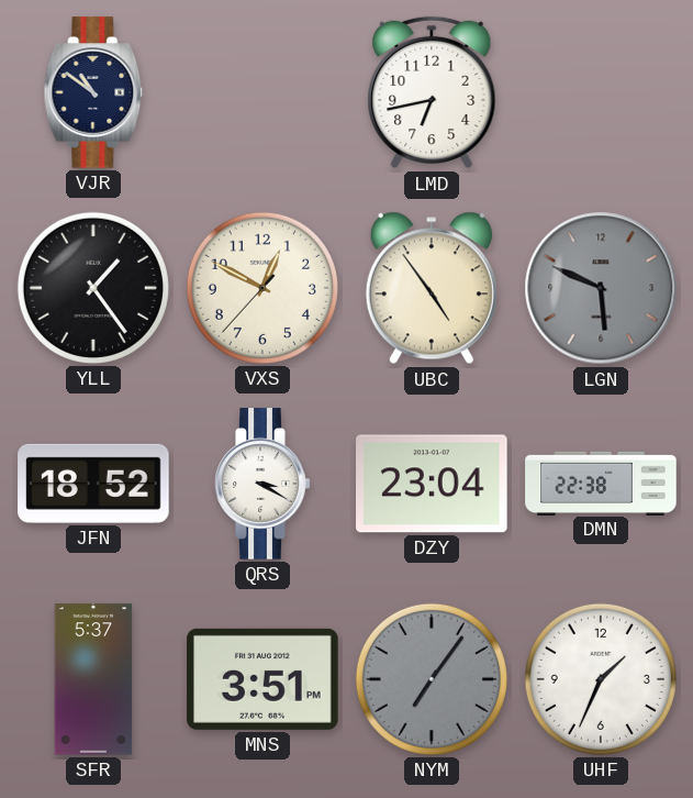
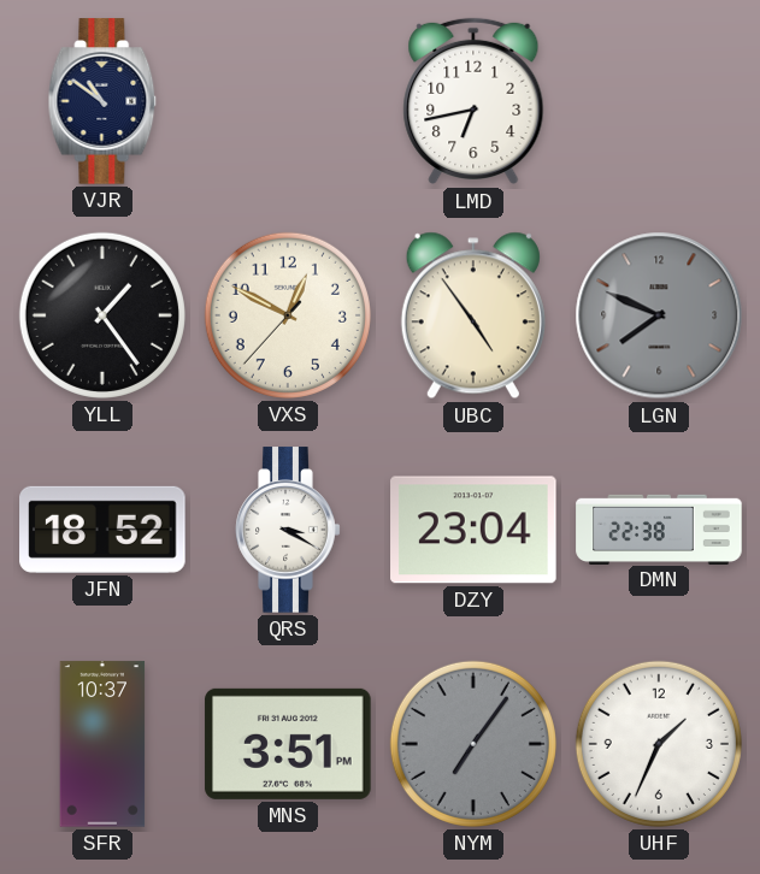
LGN: 5:49 -> 7:49
SFR: 5:37 -> 10:37
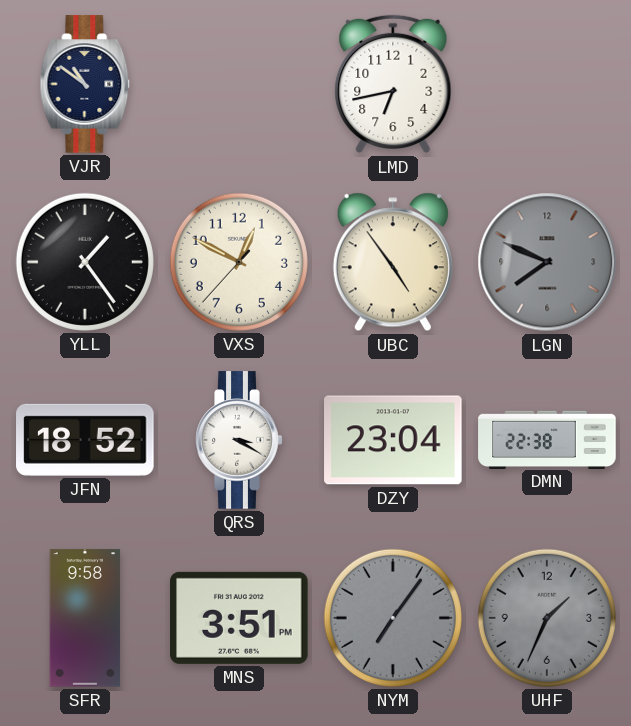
SFR: 10:37 -> 9:58
UHF dial: white -> grey
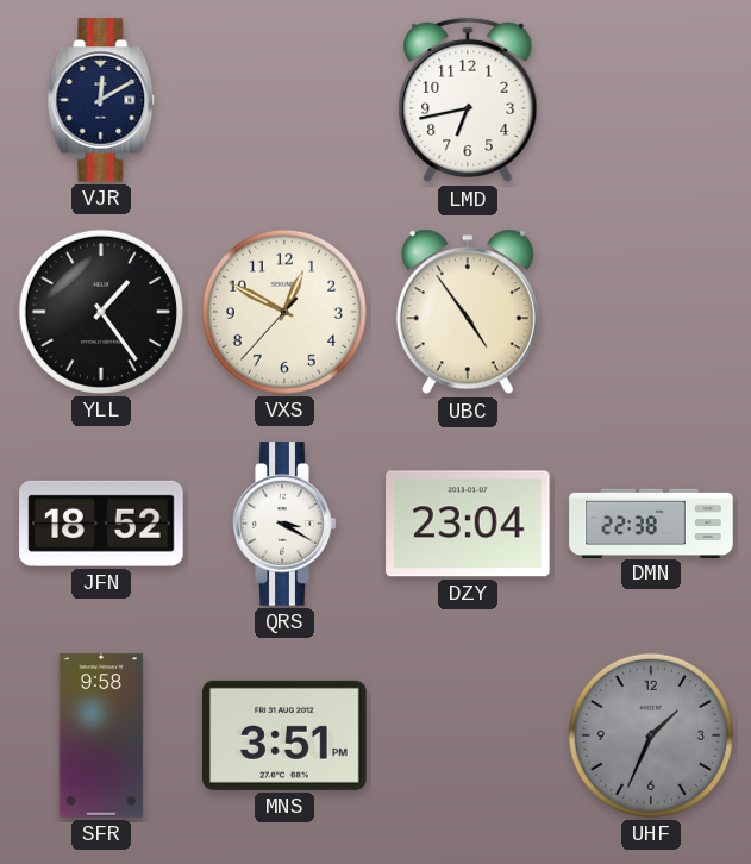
VJR: 10:51 -> 12:10
LGN: 7:49 -> none
NYM: 7:06 -> none
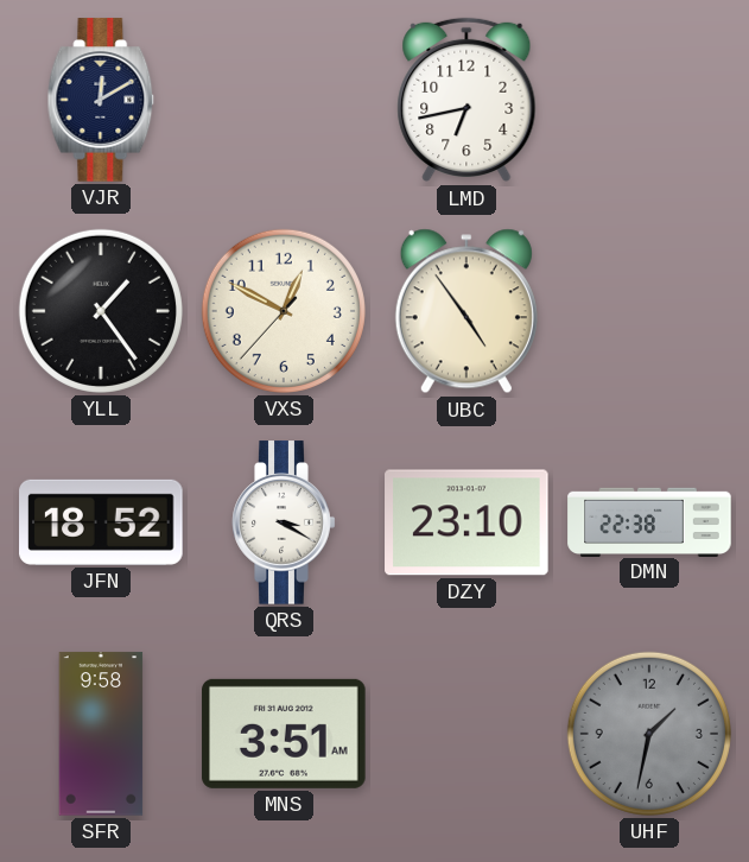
DZY: 23:04 -> 23:10
MNS: 3:51 PM -> 3:51 AM
UHF: 1:34 -> 1:32
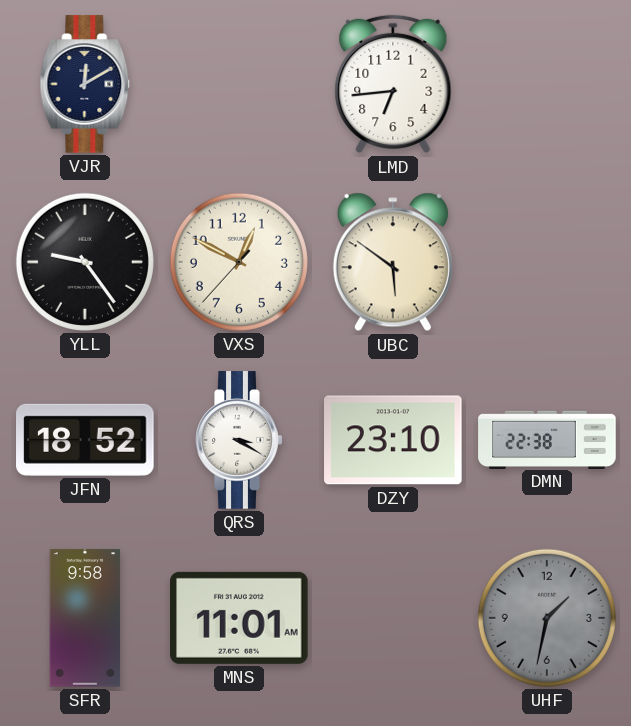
LMD: 6:43 -> 6:44
YLL: 1:24 -> 9:24
UBC: 4:54 -> 5:51
MNS: 3:51 -> 11:01
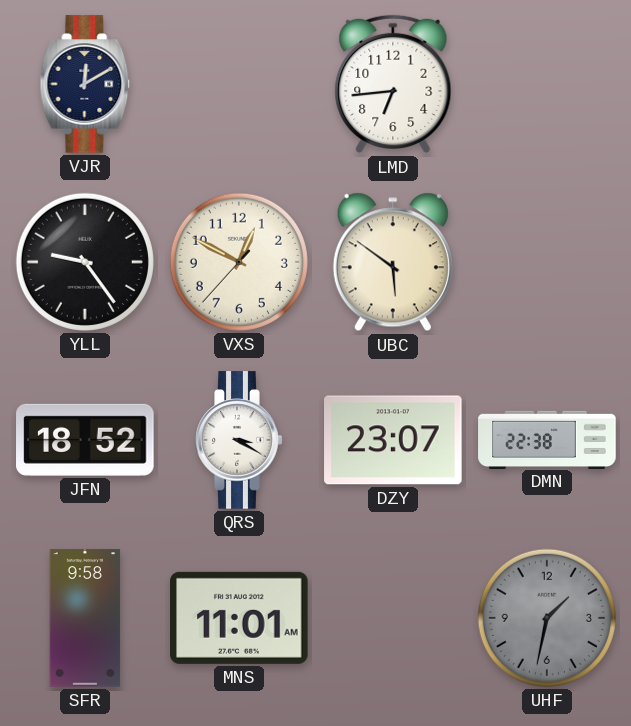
DZY: 23:10 -> 23:07
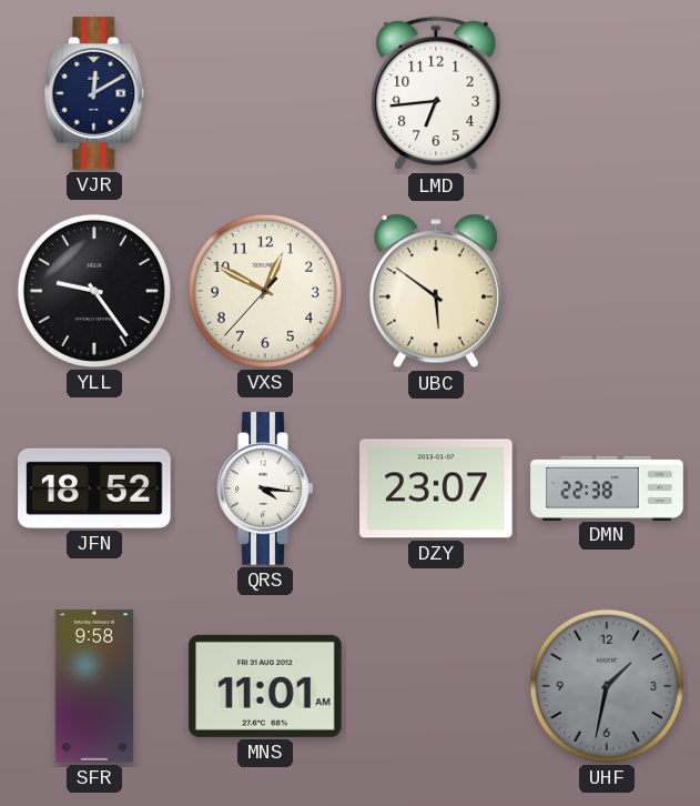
QRS: 3:20 -> 4:16
